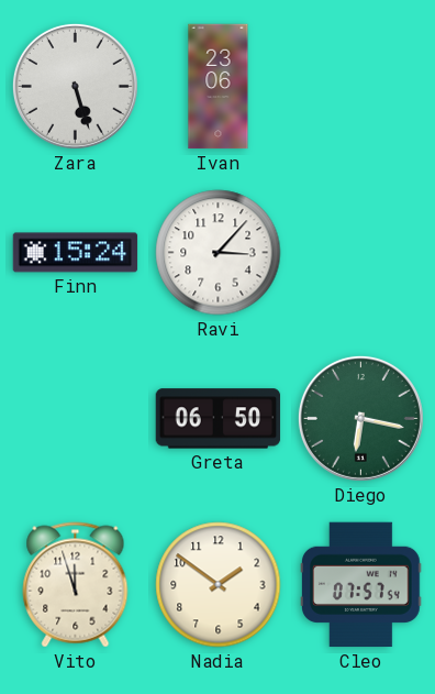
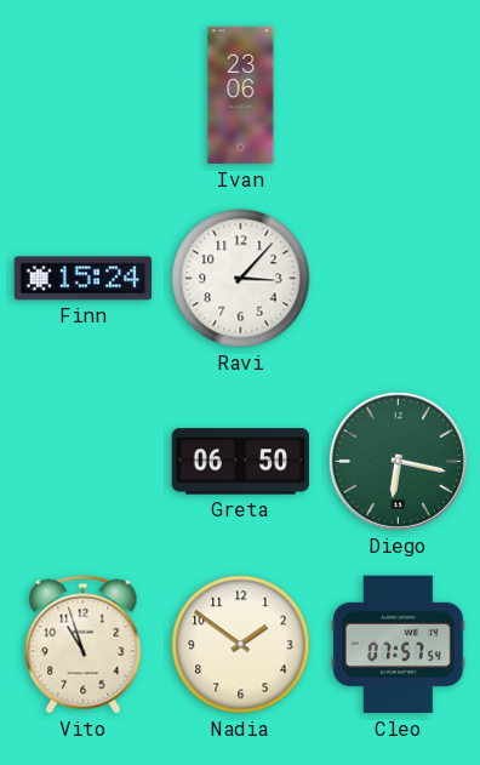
Zara: 5:27 -> none
Vito: 11:57 -> 10:57
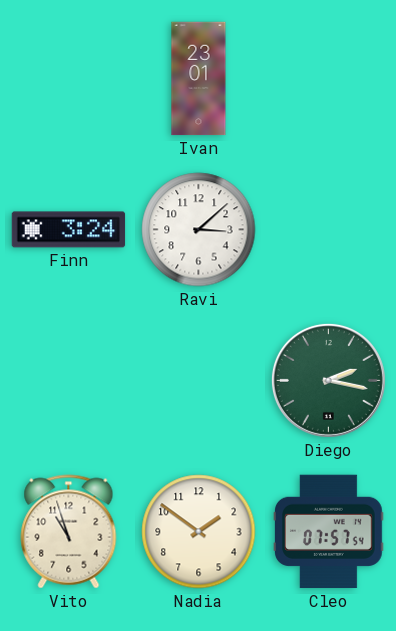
Ivan: 23:06 -> 23:01
Finn: 15:24 -> 3:24
Ravi: 3:07 -> 3:08
Greta: 06:50 -> none
Diego: 6:17 -> 2:17
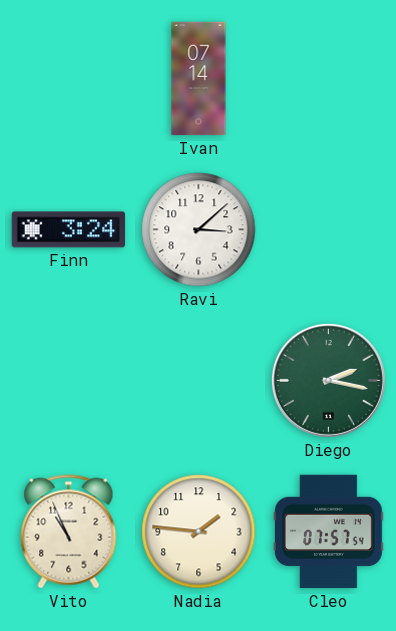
Ivan: 23:01 -> 07:14
Vito: 10:57 -> 10:56
Nadia: 1:51 -> 1:46
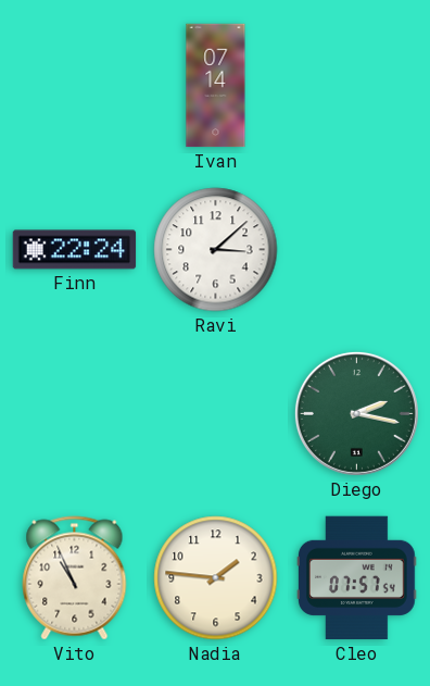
Finn: 3:24 -> 22:24
